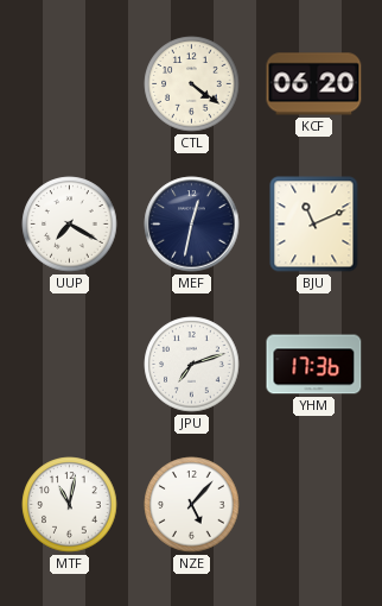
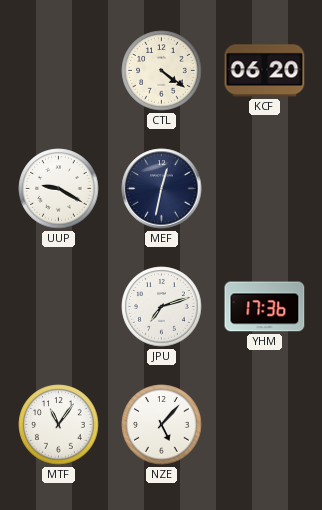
UUP: 7:20 -> 9:20
BJU: 11:11 -> none
MTF: 11:02 -> 11:06
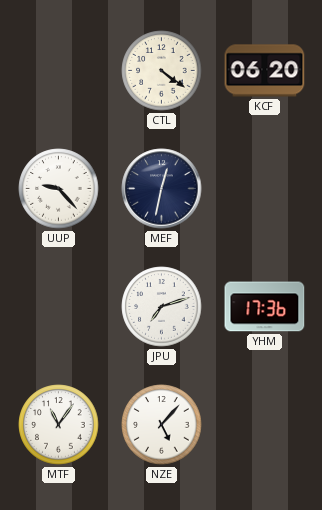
UUP: 9:20 -> 9:23
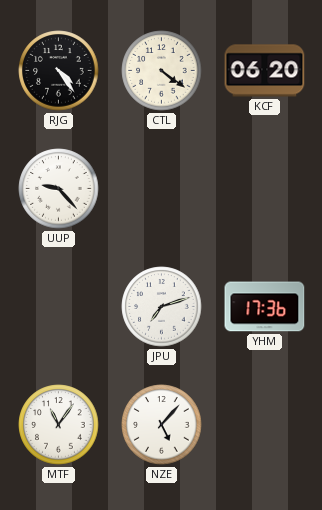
RJG: none -> 4:24
MEF: 12:32 -> none
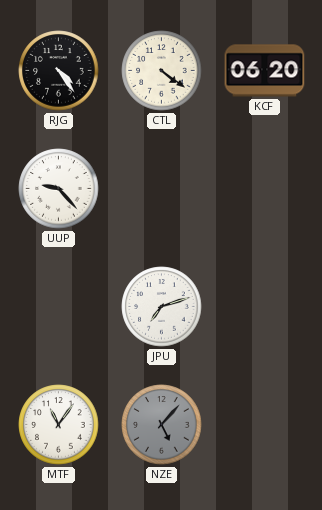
YHM: 17:36 -> none
NZE dial: white -> grey
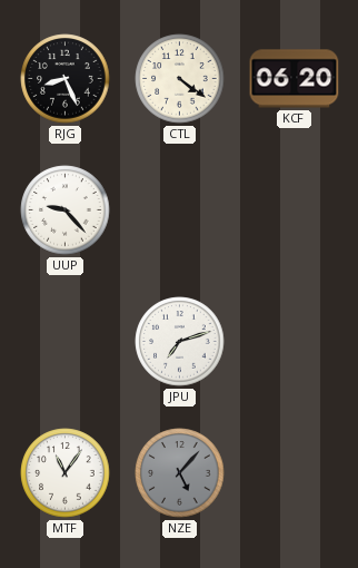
RJG: 4:24 -> 8:26
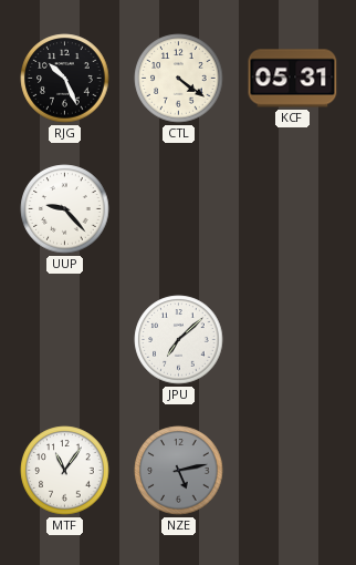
RJG: 8:26 -> 10:26
KCF: 06:20 -> 05:31
JPU: 7:12 -> 7:08
NZE: 5:07 -> 5:13
